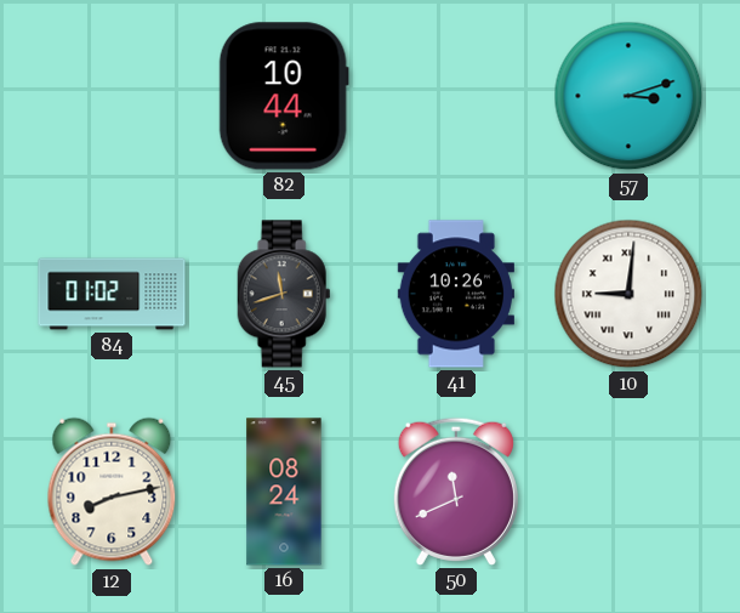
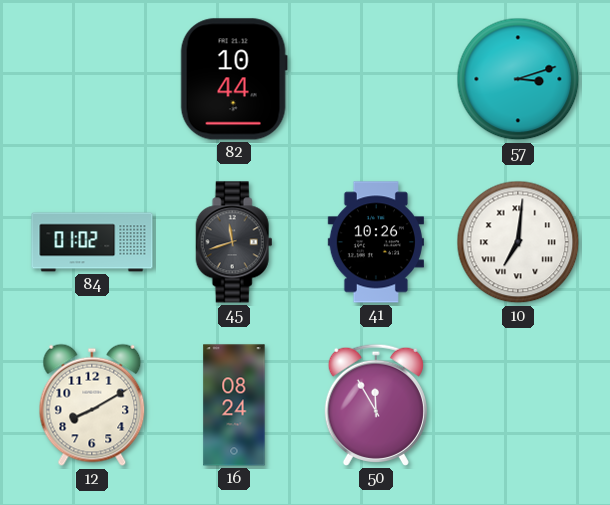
10: 9:01 -> 7:01
12: 8:13 -> 8:10
50: 11:41 -> 11:55
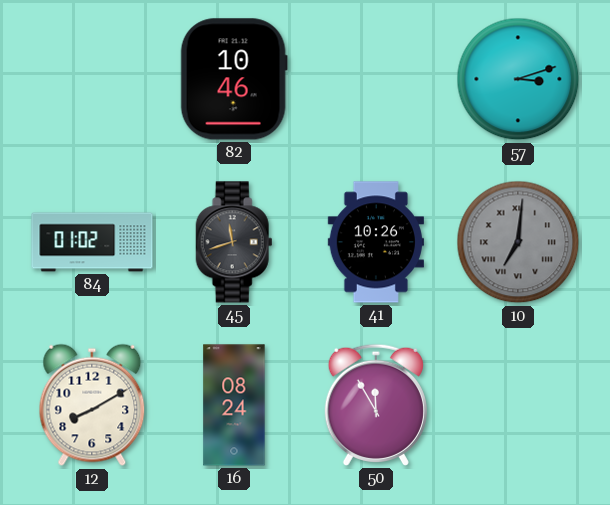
82: 10:44 -> 10:46
10 dial: white -> grey
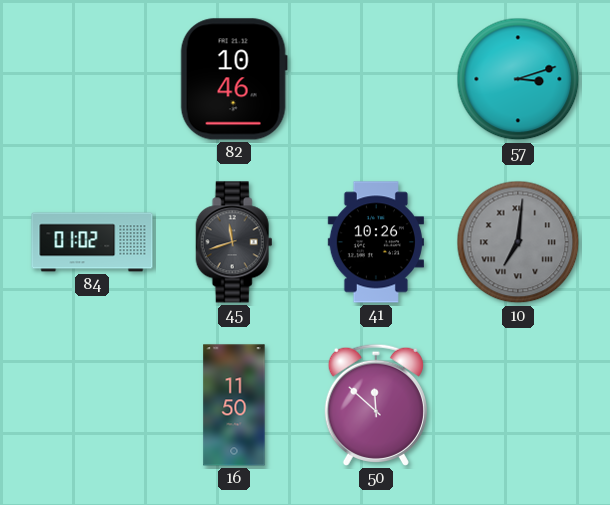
12: 8:10 -> none
16: 08:24 -> 11:50
50: 11:55 -> 11:52
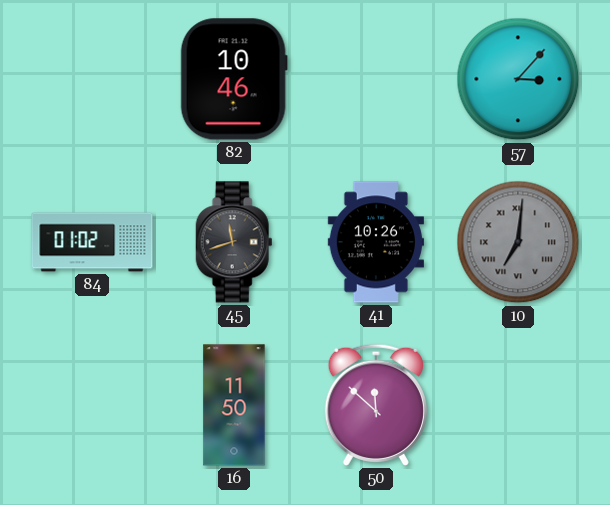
57: 3:12 -> 3:07
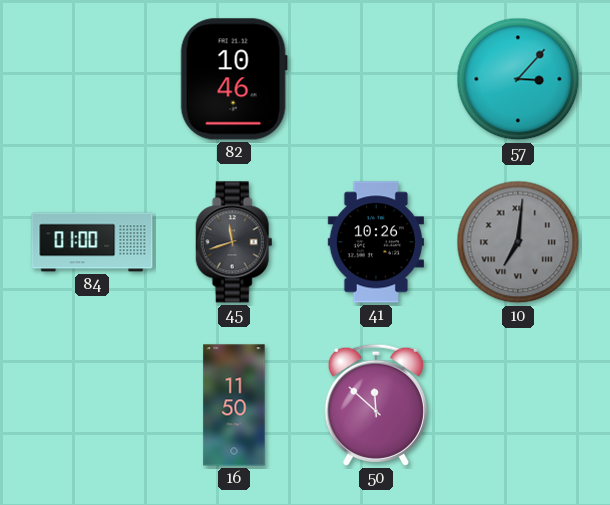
84: 01:02 -> 01:00
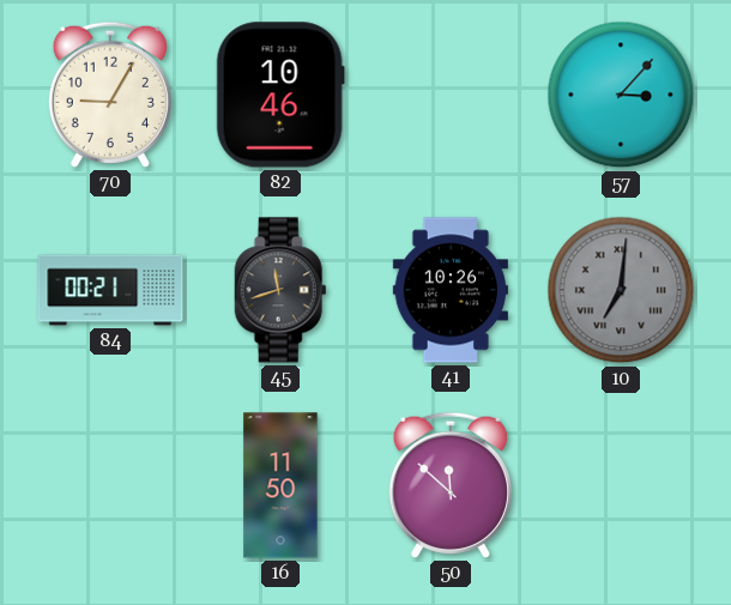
70: none -> 9:05
84: 01:00 -> 00:21
